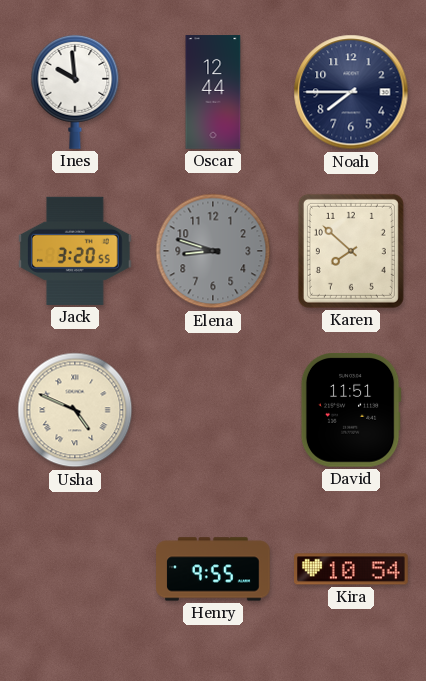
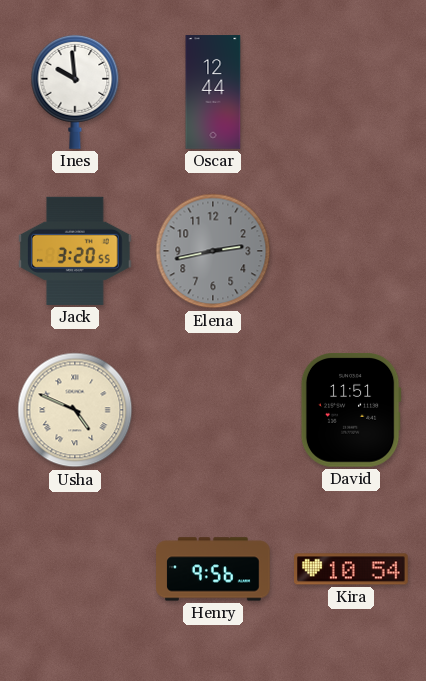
Noah: 7:45 -> none
Elena: 8:48 -> 2:43
Karen: 7:52 -> none
Henry: 9:55 -> 9:56
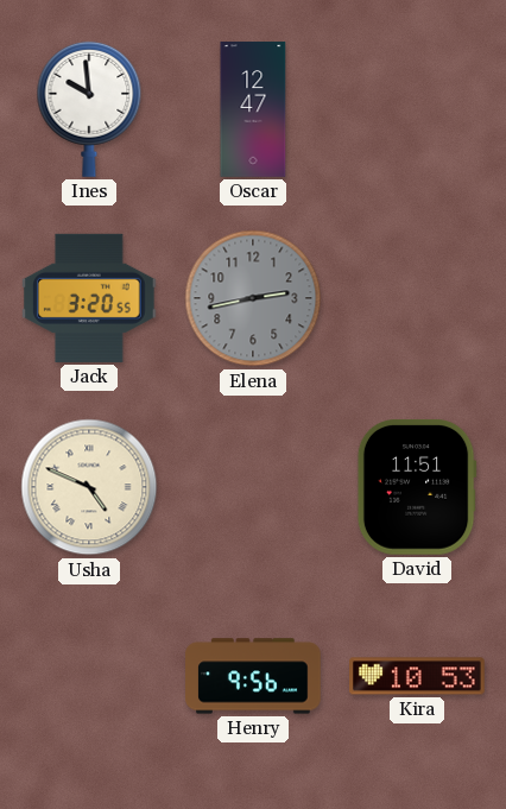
Oscar: 12:44 -> 12:47
Kira: 10:54 -> 10:53
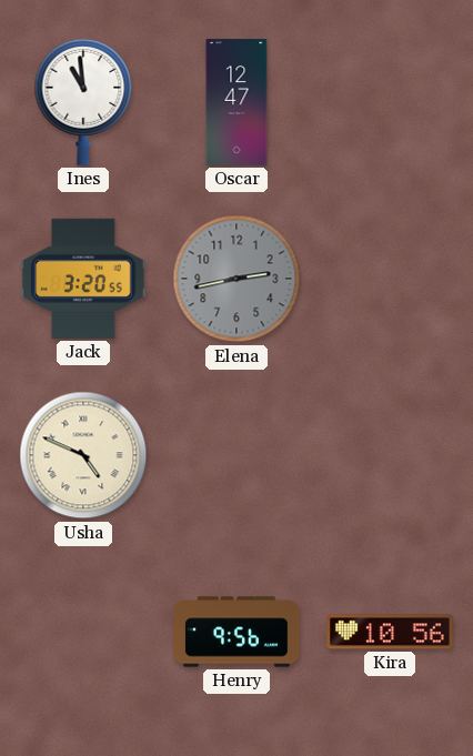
Ines: 9:59 -> 10:59
David: 11:51 -> none
Kira: 10:53 -> 10:56
